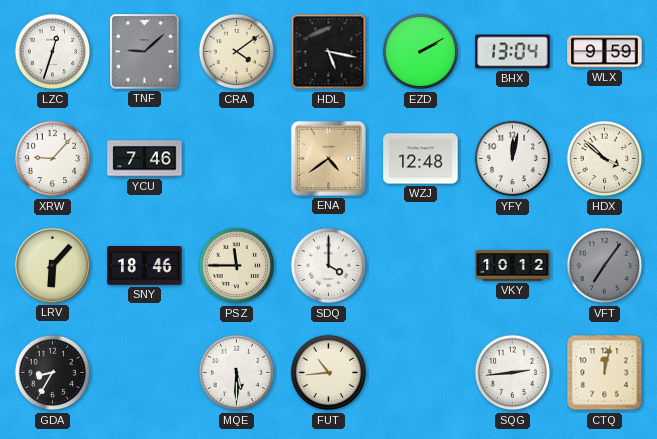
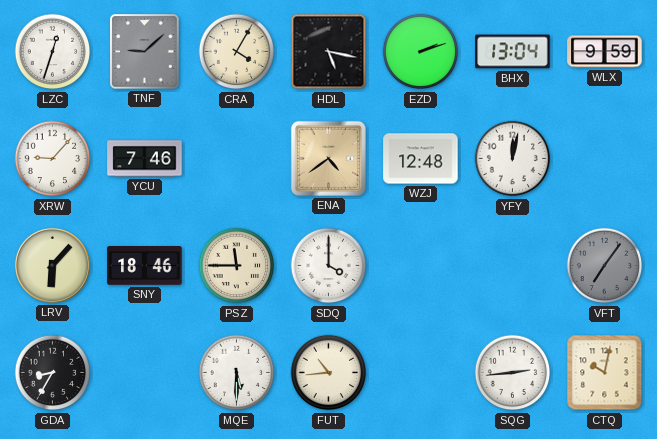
CRA: 4:09 -> 4:05
EZD: 2:10 -> 2:12
HDX: 3:52 -> none
VKY: 10:12 -> none
CTQ: 12:02 -> 10:02
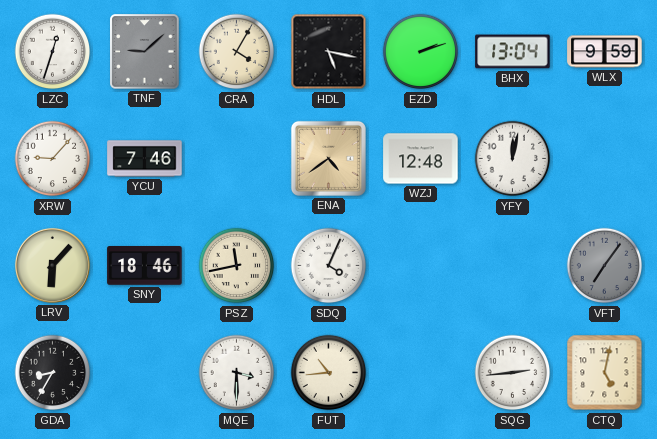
PSZ: 11:45 -> 11:43
SDQ: 4:00 -> 4:04
MQE: 5:30 -> 3:30
CTQ: 10:02 -> 5:02
